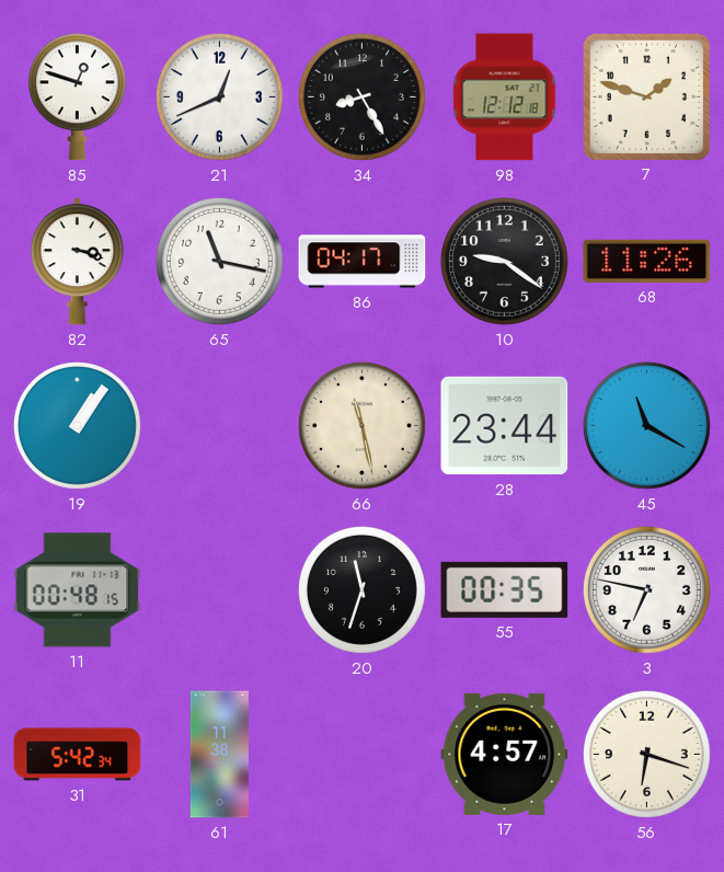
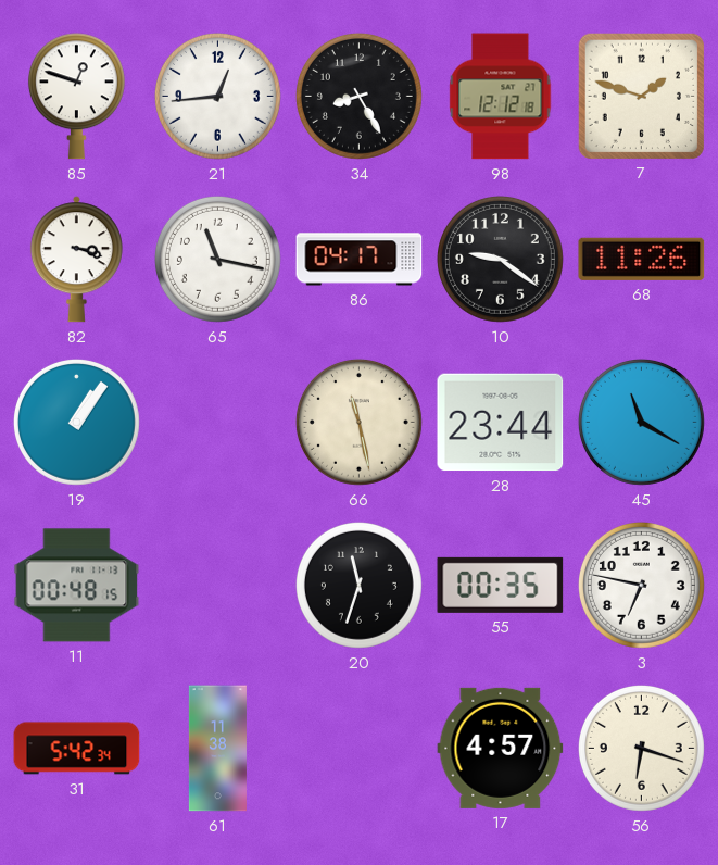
21: 12:41 -> 12:44
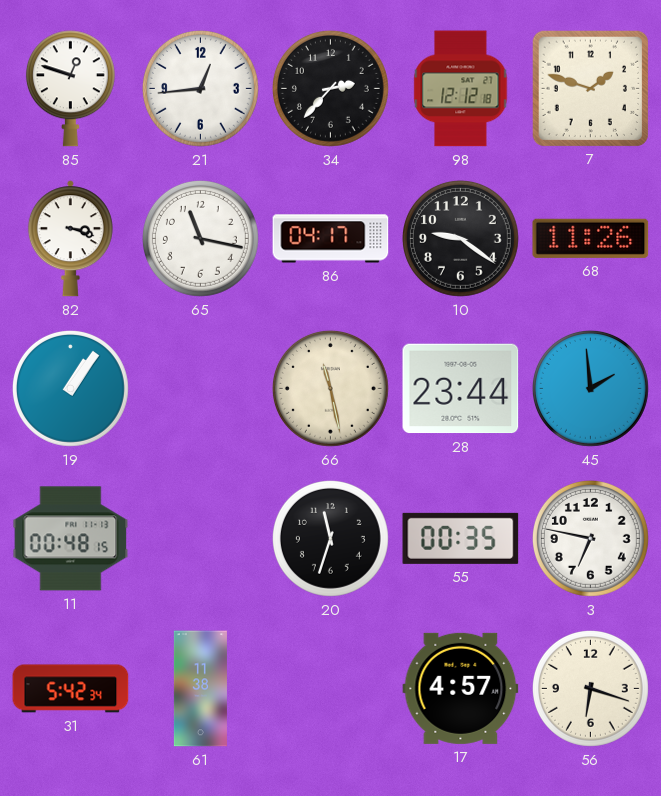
34: 8:25 -> 2:37
45: 11:20 -> 1:59
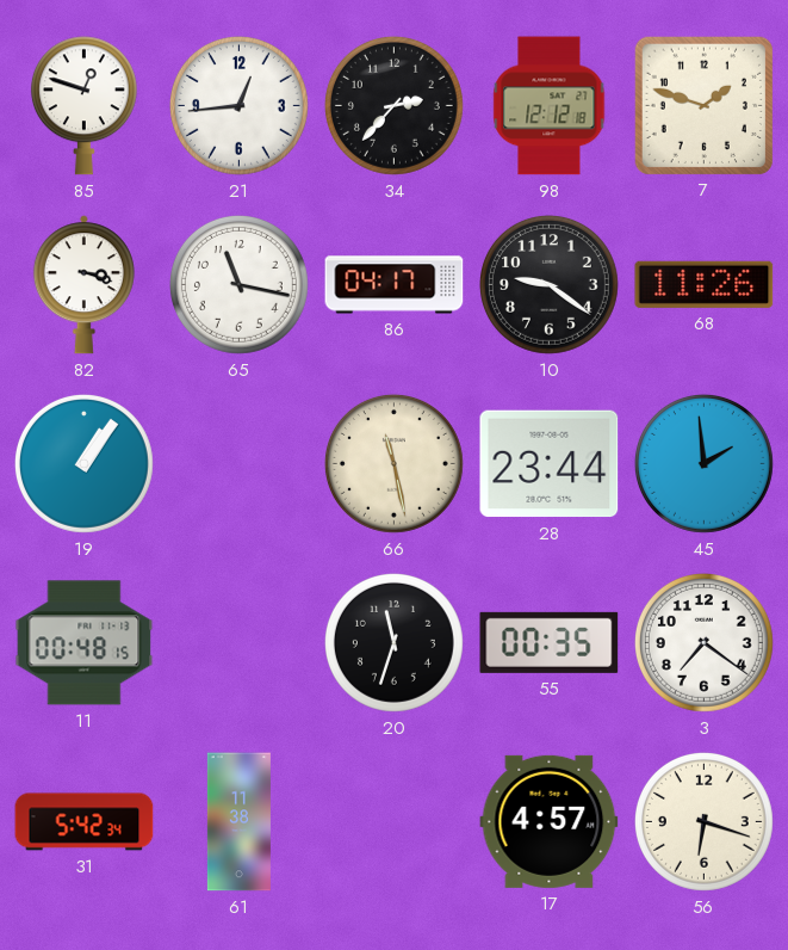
3: 6:47 -> 7:21
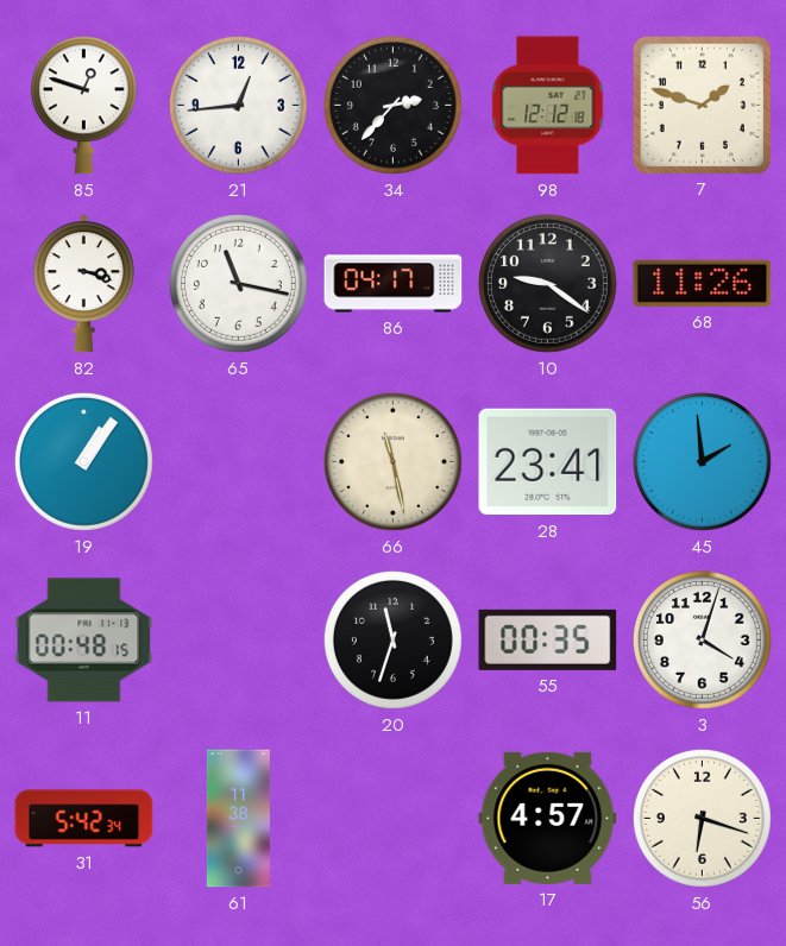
28: 23:44 -> 23:41
3: 7:21 -> 4:03
